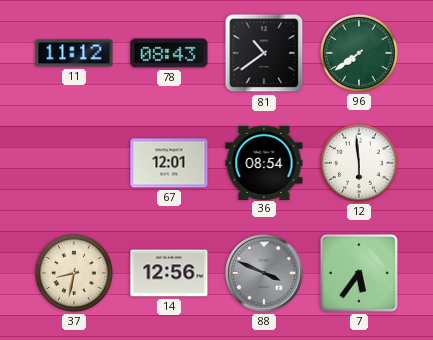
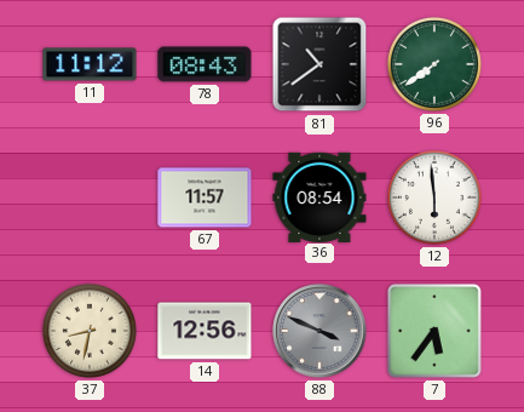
67: 12:01 -> 11:57
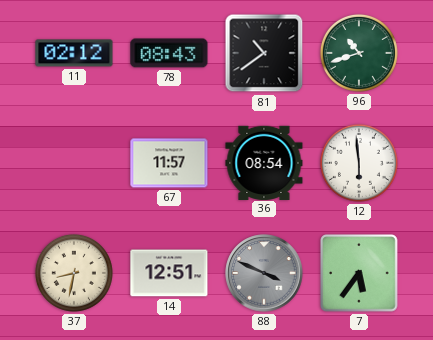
11: 11:12 -> 02:12
96: 7:39 -> 10:42
14: 12:56 -> 12:51
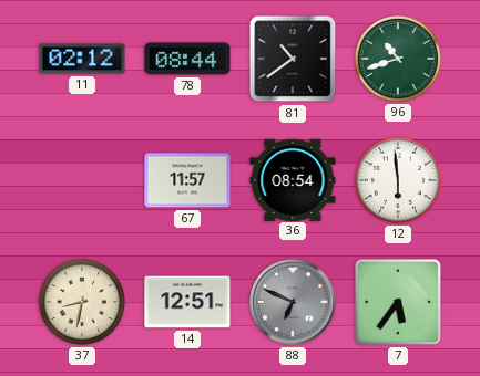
78: 08:43 -> 08:44
88: 3:49 -> 6:49
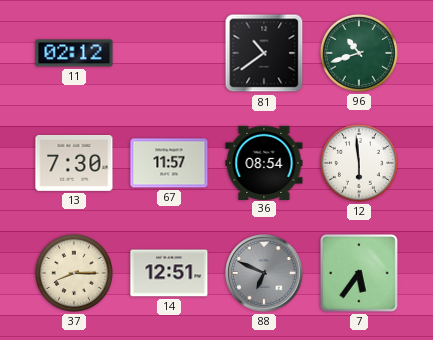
78: 08:44 -> none
13: none -> 7:30
37: 8:32 -> 8:15
